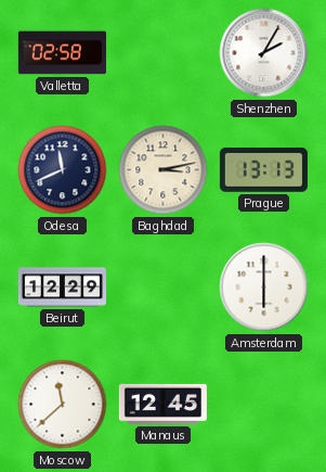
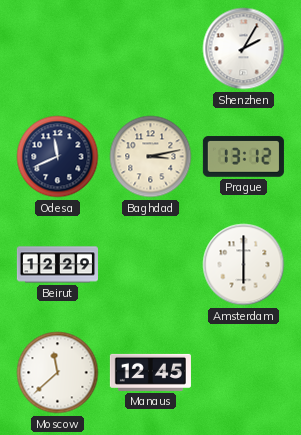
Valletta: 02:58 -> none
Prague: 13:13 -> 13:12
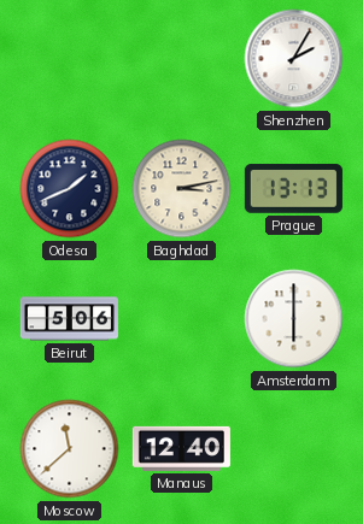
Odesa: 11:41 -> 1:41
Prague: 13:12 -> 13:13
Beirut: 12:29 -> 5:06
Manaus: 12:45 -> 12:40
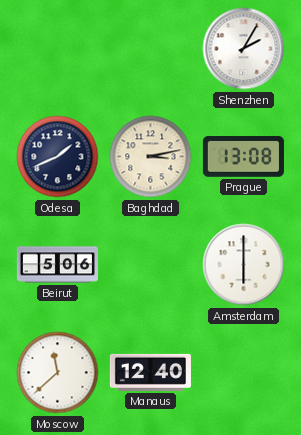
Prague: 13:13 -> 13:08
